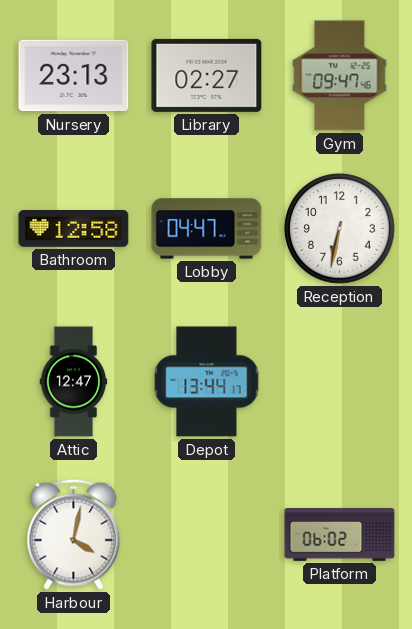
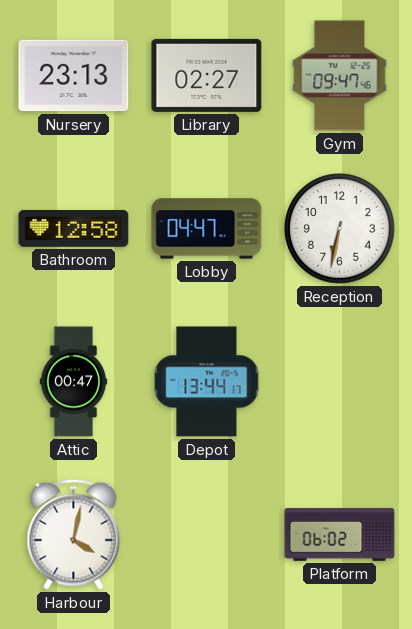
Attic: 12:47 -> 00:47
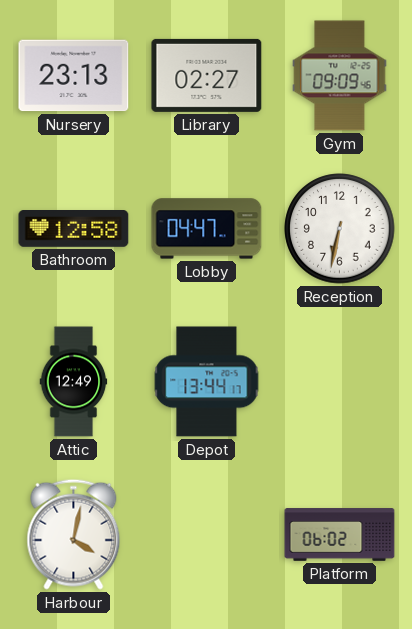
Gym: 09:47 -> 09:09
Attic: 00:47 -> 12:49
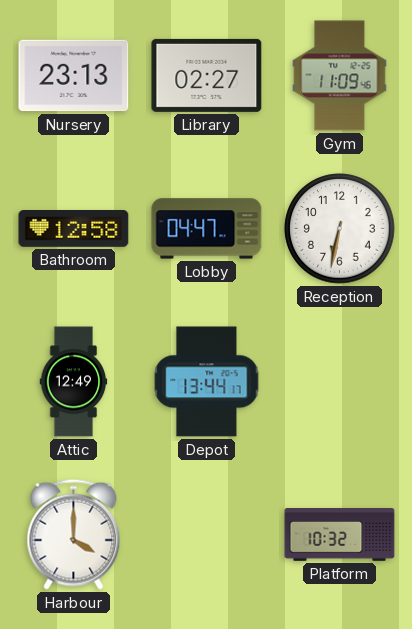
Gym: 09:09 -> 11:09
Harbour: 4:02 -> 4:00
Platform: 06:02 -> 10:32
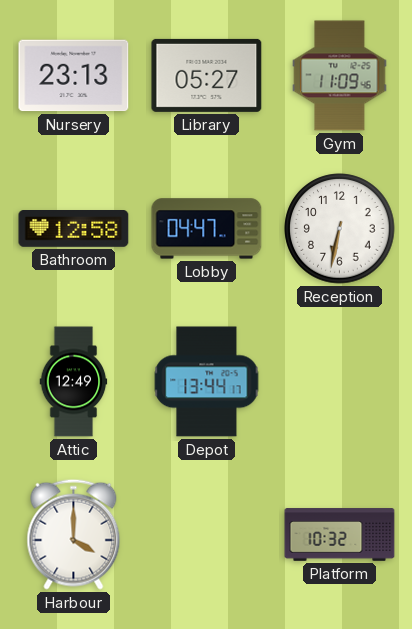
Library: 02:27 -> 05:27
